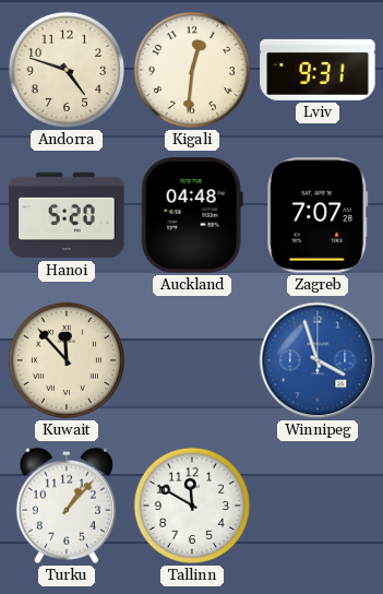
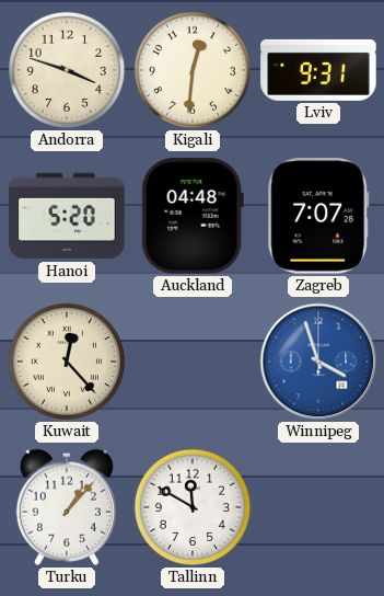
Andorra: 4:48 -> 3:48
Kuwait: 11:53 -> 12:23
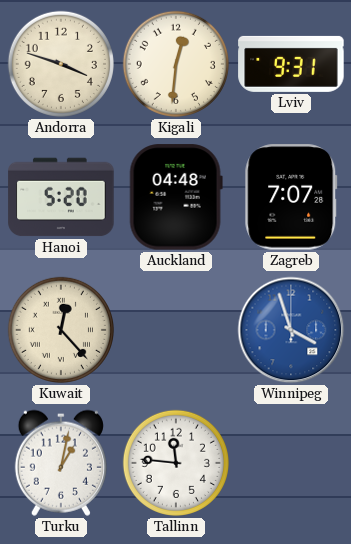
Turku: 1:07 -> 1:02
Tallinn: 11:50 -> 11:46
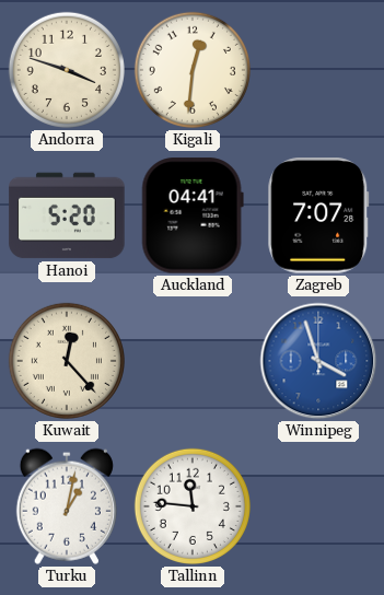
Lviv: 9:31 -> none
Auckland: 04:48 -> 04:41
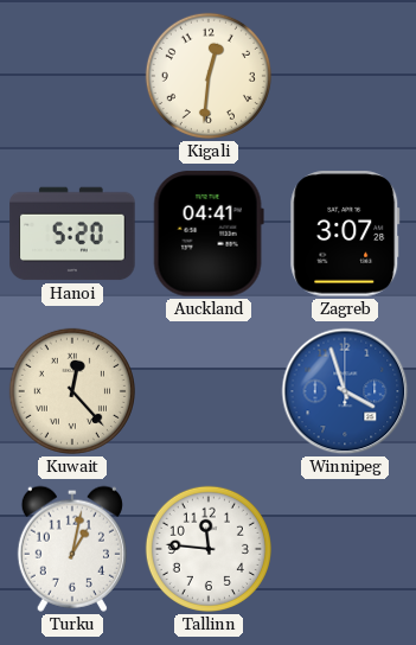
Andorra: 3:48 -> none
Zagreb: 7:07 -> 3:07
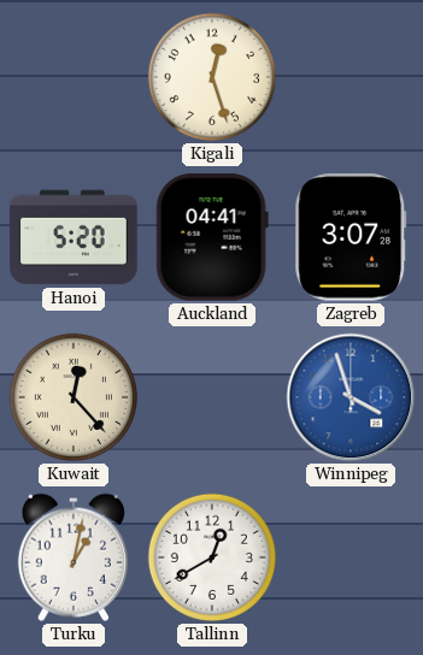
Kigali: 12:31 -> 12:27
Tallinn: 11:46 -> 12:40
